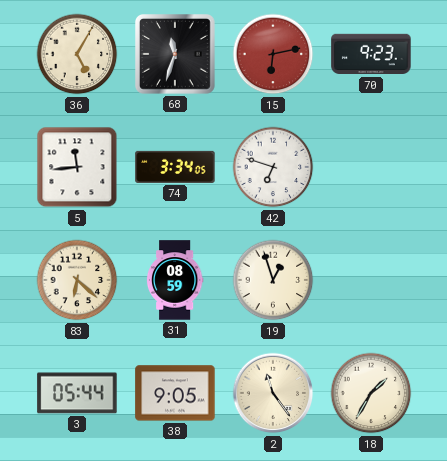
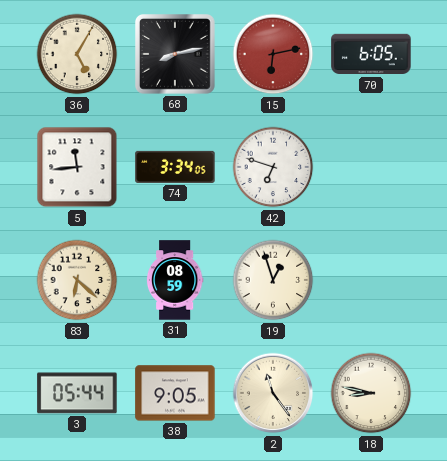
68: 11:33 -> 8:13
70: 9:23 -> 6:05
18: 1:35 -> 8:47
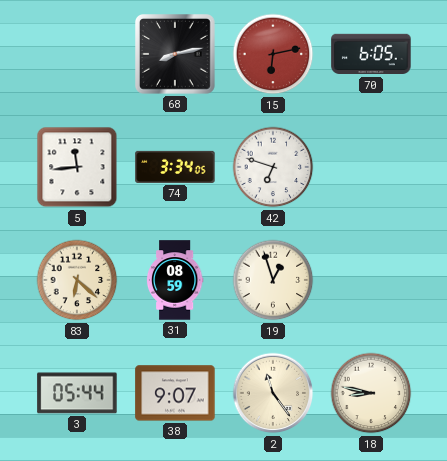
36: 5:05 -> none
38: 9:05 -> 9:07
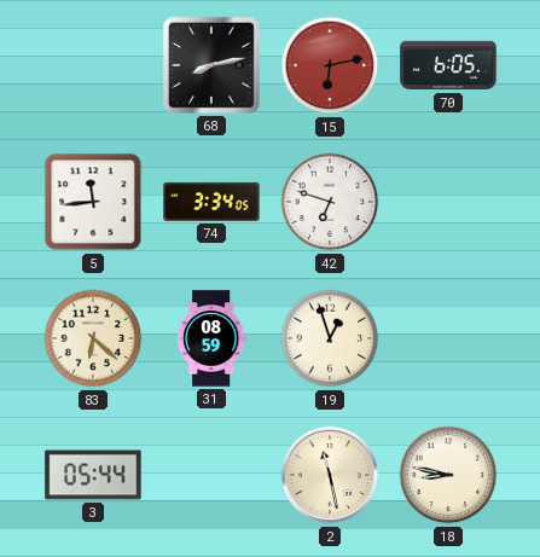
38: 9:07 -> none
2: 11:24 -> 11:28
